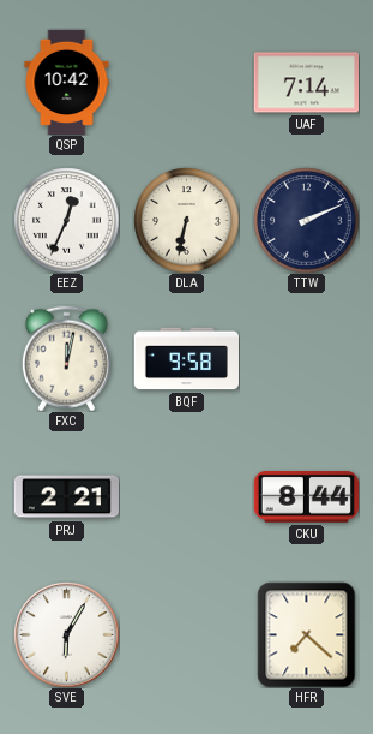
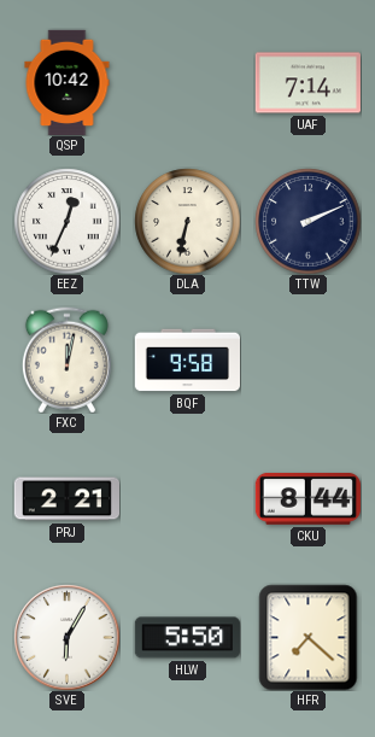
HLW: none -> 5:50
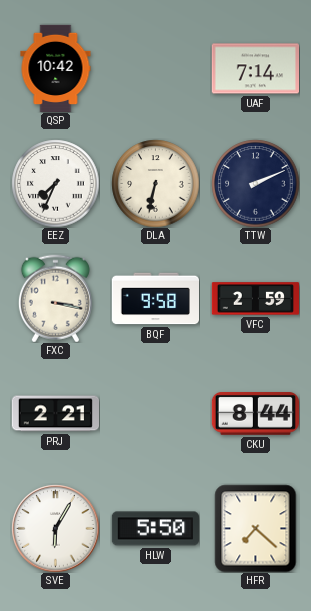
EEZ: 12:34 -> 7:34
FXC: 12:02 -> 3:17
VFC: none -> 2:59
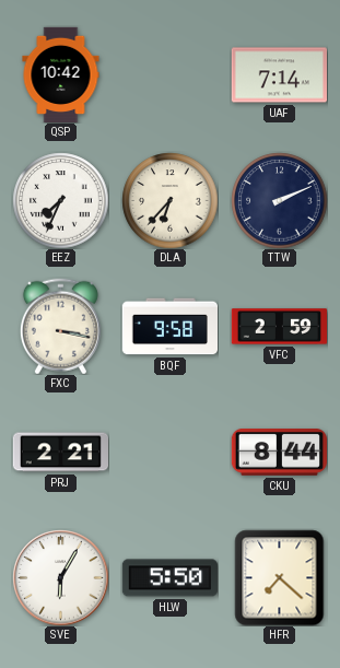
DLA: 6:32 -> 6:37
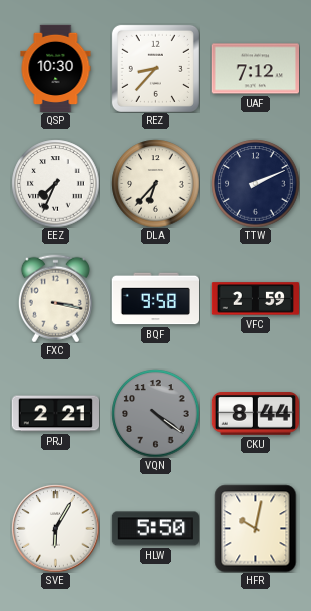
QSP: 10:42 -> 10:30
REZ: none -> 8:37
UAF: 7:14 -> 7:12
VQN: none -> 4:21
HFR: 7:22 -> 10:02
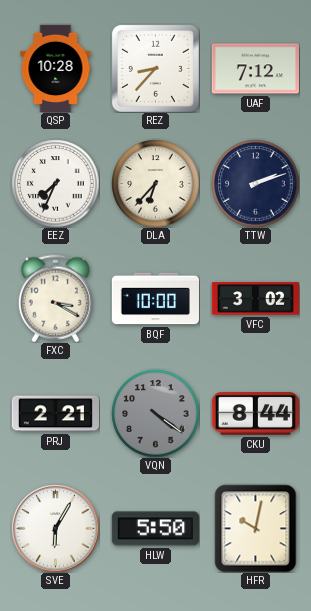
QSP: 10:30 -> 10:28
TTW: 2:11 -> 2:12
FXC: 3:17 -> 3:20
BQF: 9:58 -> 10:00
VFC: 2:59 -> 3:02
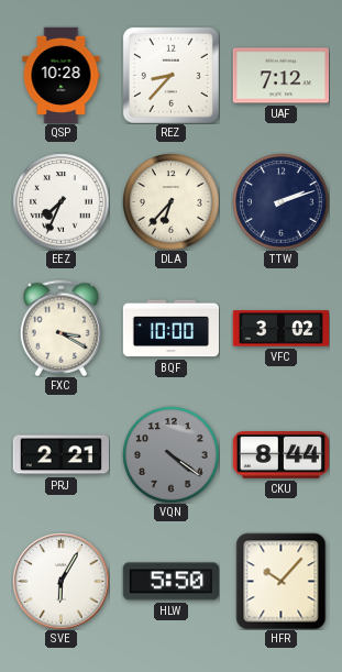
HFR: 10:02 -> 10:07
